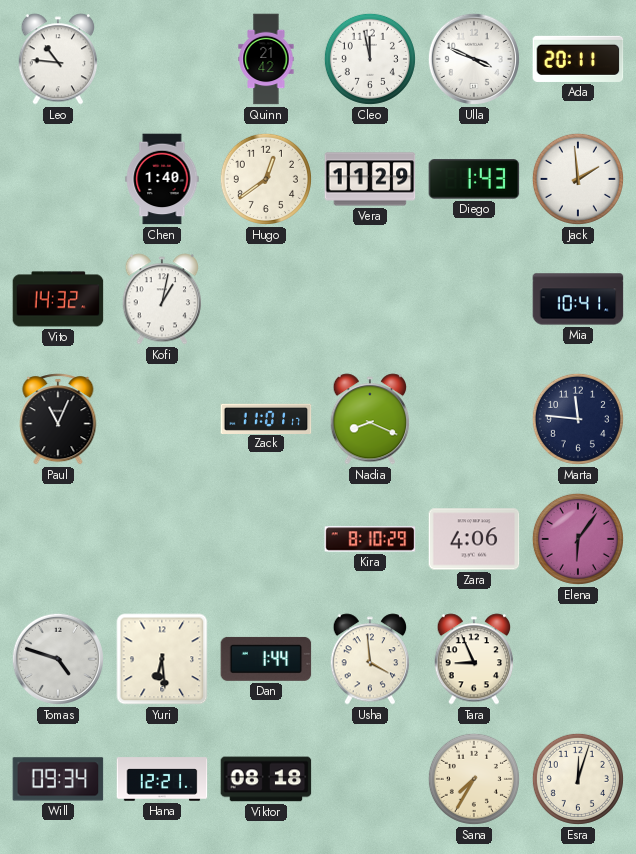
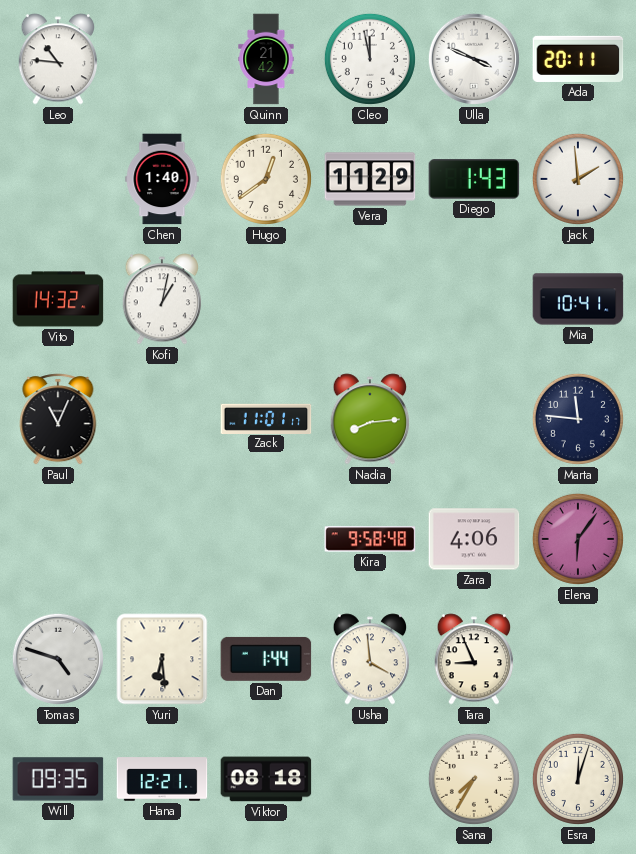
Nadia: 8:19 -> 8:14
Kira: 8:10 -> 9:58
Will: 09:34 -> 09:35
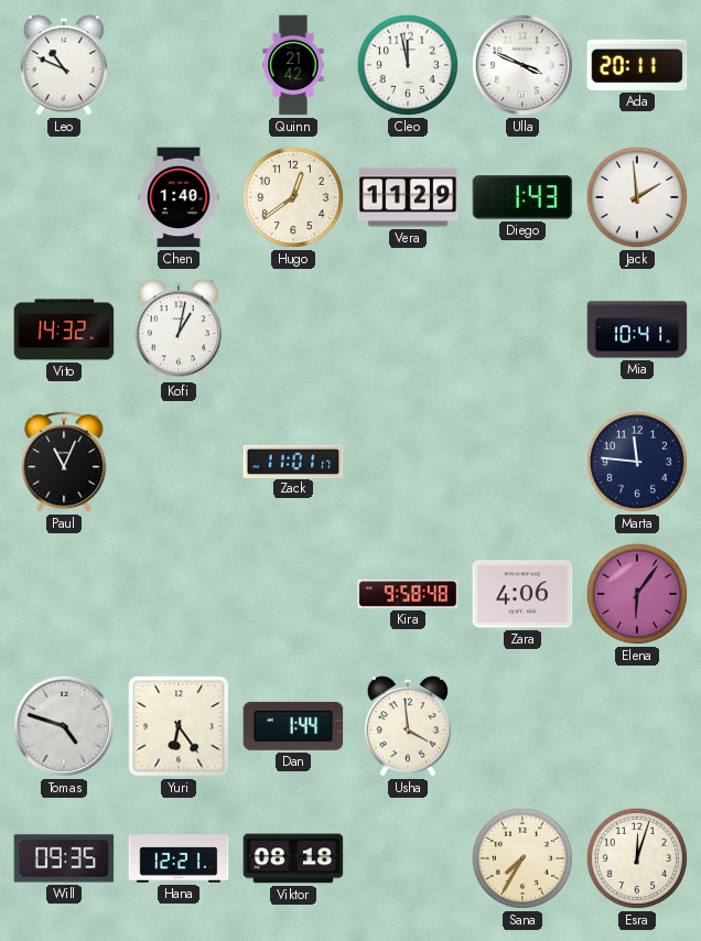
Leo: 10:46 -> 10:49
Nadia: 8:14 -> none
Yuri: 6:29 -> 6:24
Tara: 8:56 -> none
